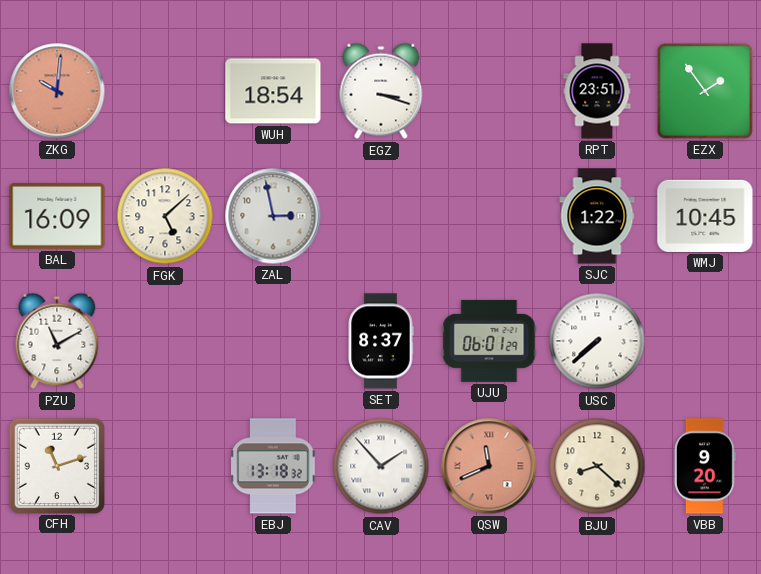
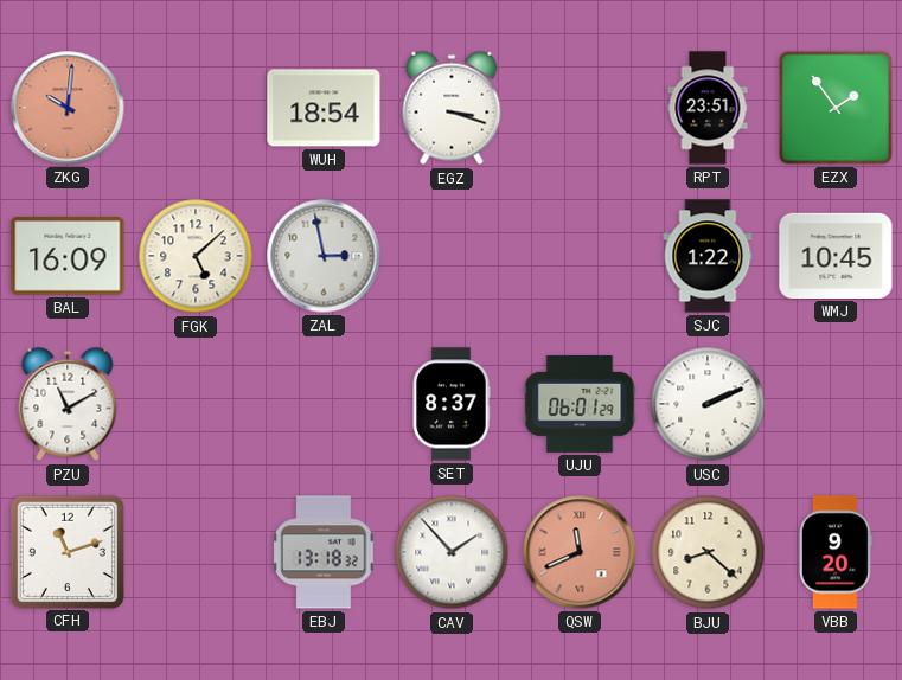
USC: 7:38 -> 2:11
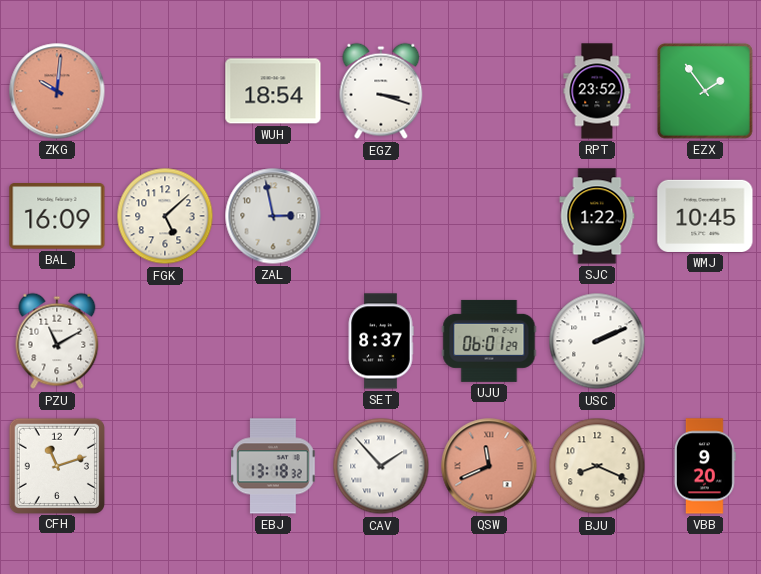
RPT: 23:51 -> 23:52
BJU: 8:22 -> 8:19
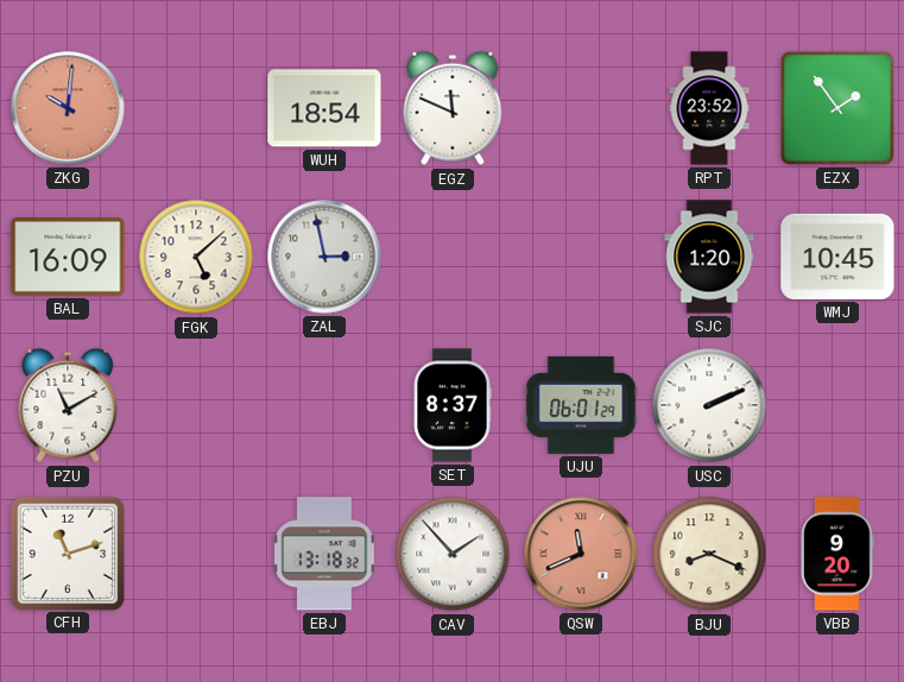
EGZ: 3:18 -> 11:49
SJC: 1:22 -> 1:20
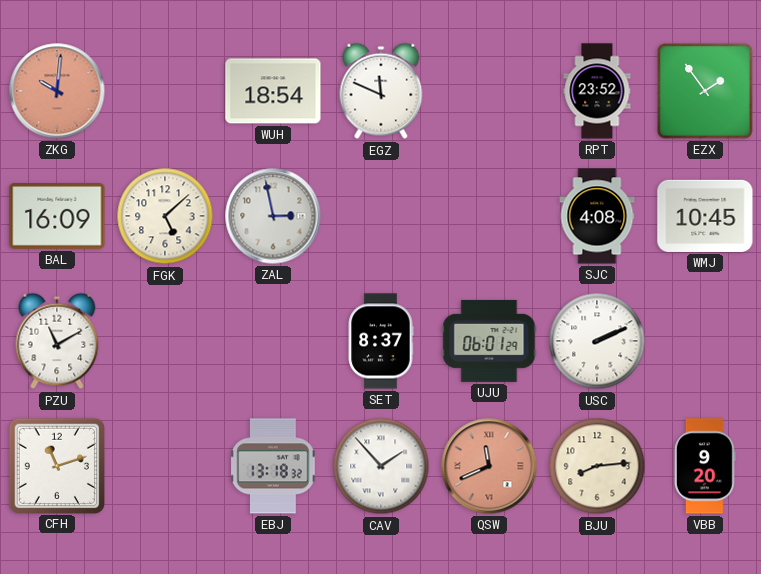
SJC: 1:20 -> 4:08
BJU: 8:19 -> 8:14
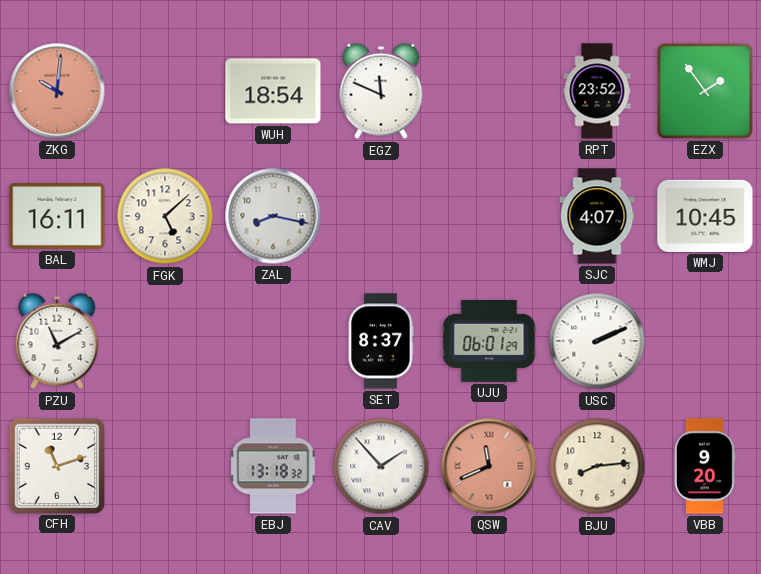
BAL: 16:09 -> 16:11
ZAL: 2:58 -> 8:17
SJC: 4:08 -> 4:07
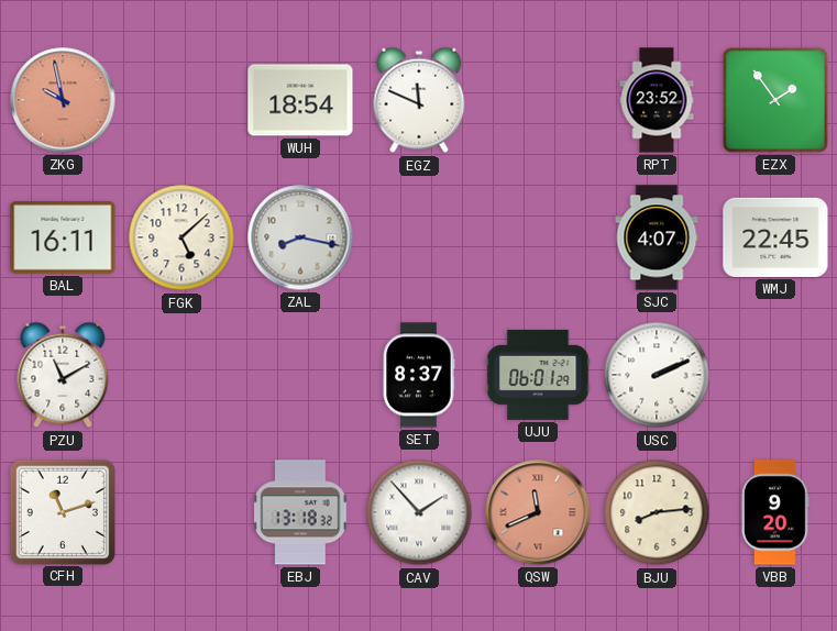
ZKG: 10:01 -> 9:58
WMJ: 10:45 -> 22:45
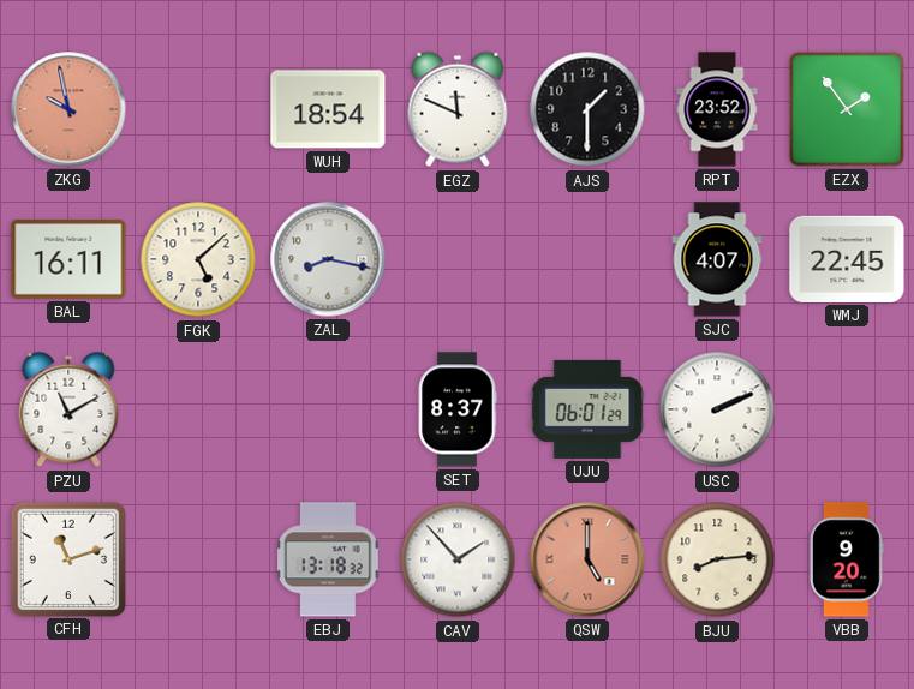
AJS: none -> 1:30
QSW: 11:41 -> 5:00
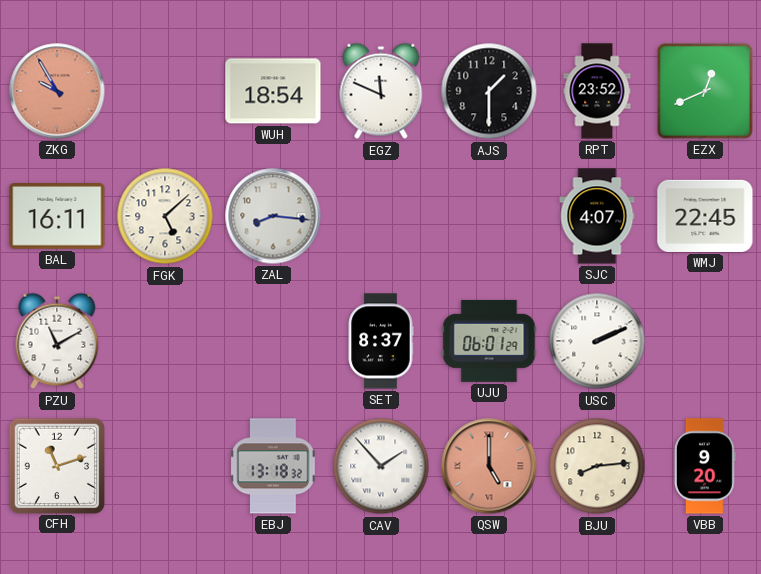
ZKG: 9:58 -> 9:55
EZX: 1:54 -> 12:41
ZAL: 8:17 -> 8:16
